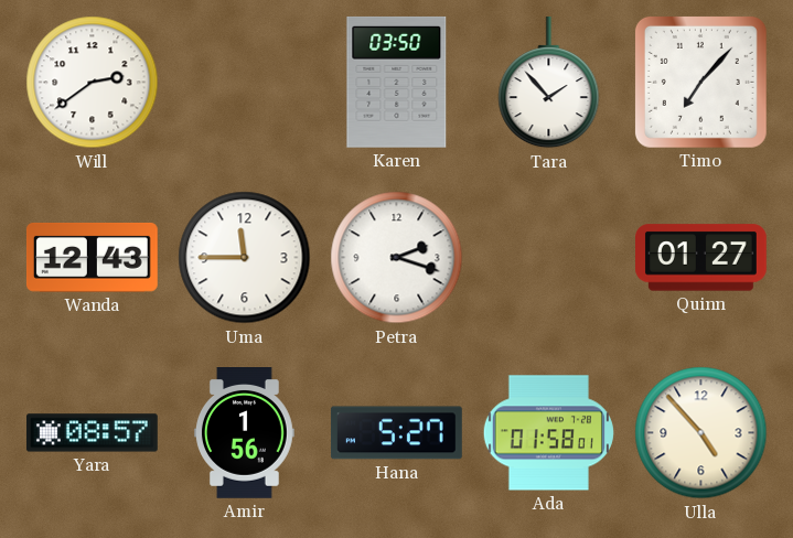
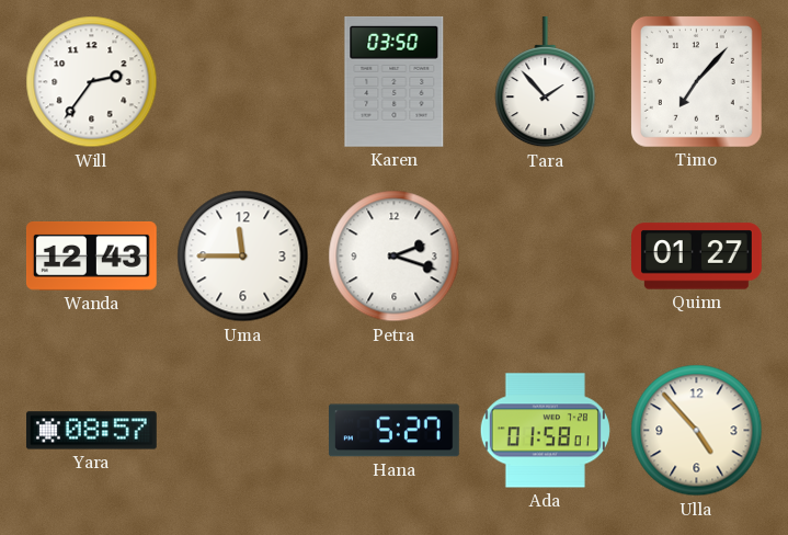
Will: 2:39 -> 2:36
Amir: 1:56 -> none
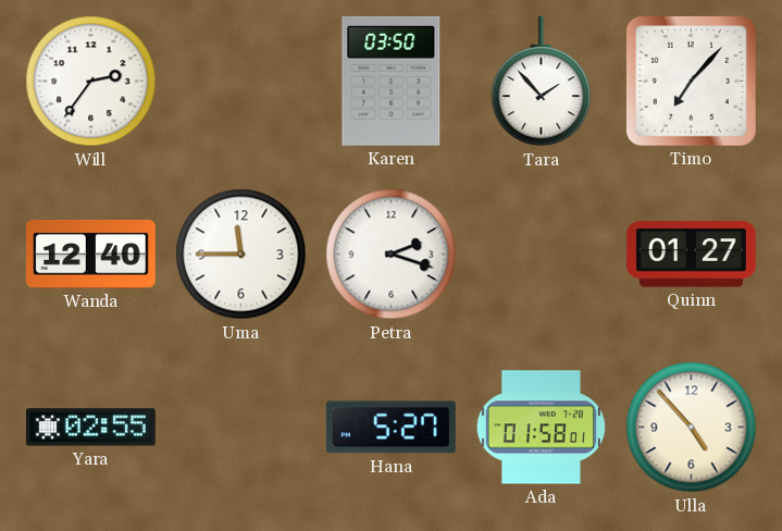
Wanda: 12:43 -> 12:40
Yara: 08:57 -> 02:55
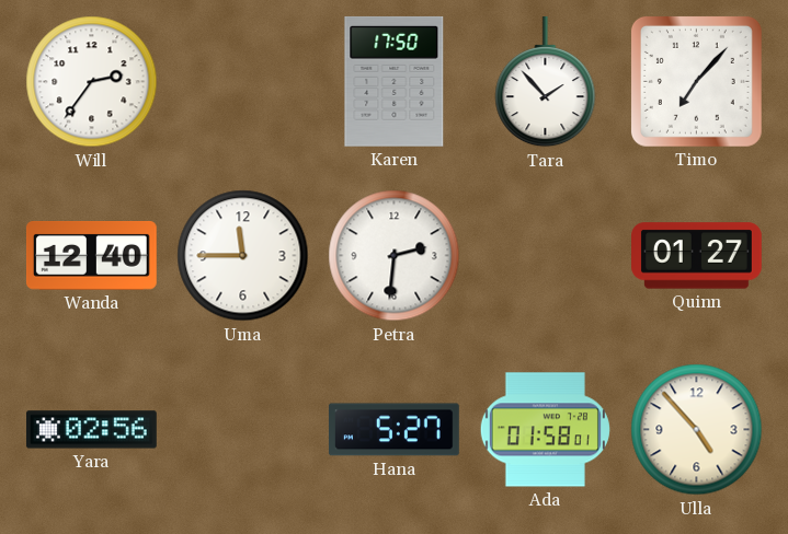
Karen: 03:50 -> 17:50
Petra: 2:18 -> 2:31
Yara: 02:55 -> 02:56
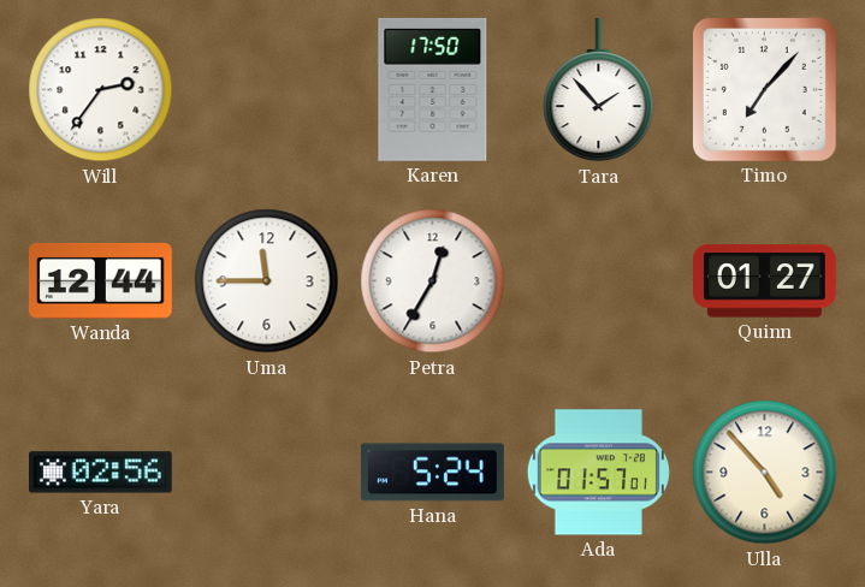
Wanda: 12:40 -> 12:44
Petra: 2:31 -> 12:35
Hana: 5:27 -> 5:24
Ada: 01:58 -> 01:57
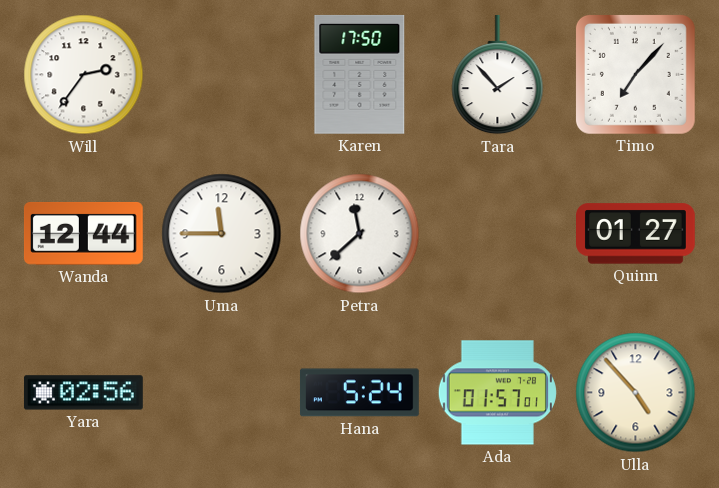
Petra: 12:35 -> 11:38
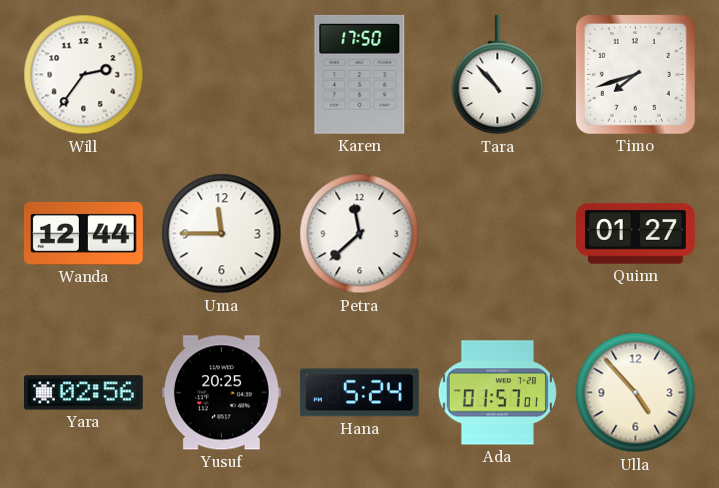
Tara: 1:53 -> 10:53
Timo: 7:07 -> 7:42
Yusuf: none -> 20:25
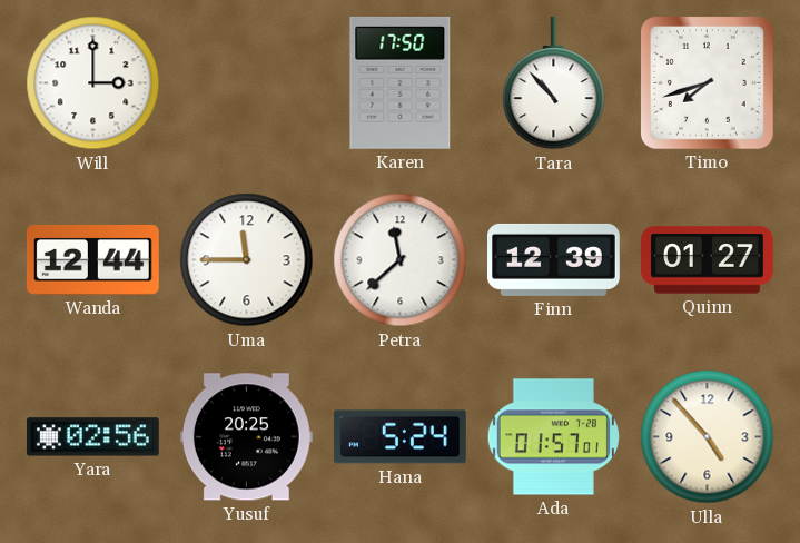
Will: 2:36 -> 3:00
Finn: none -> 12:39
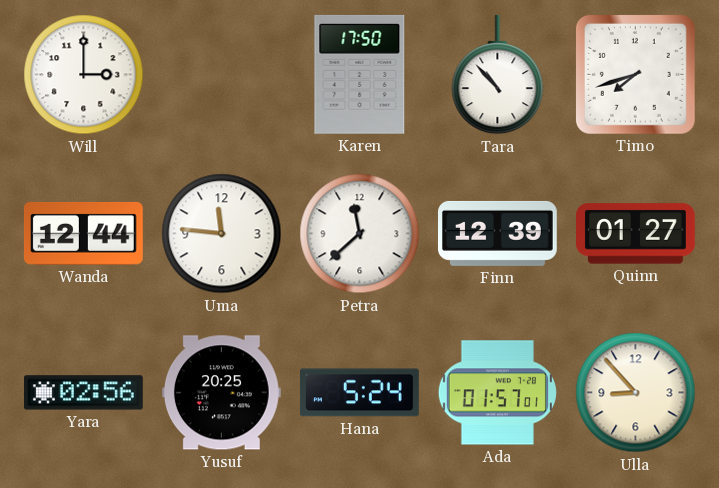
Uma: 11:45 -> 11:46
Ulla: 4:53 -> 8:53
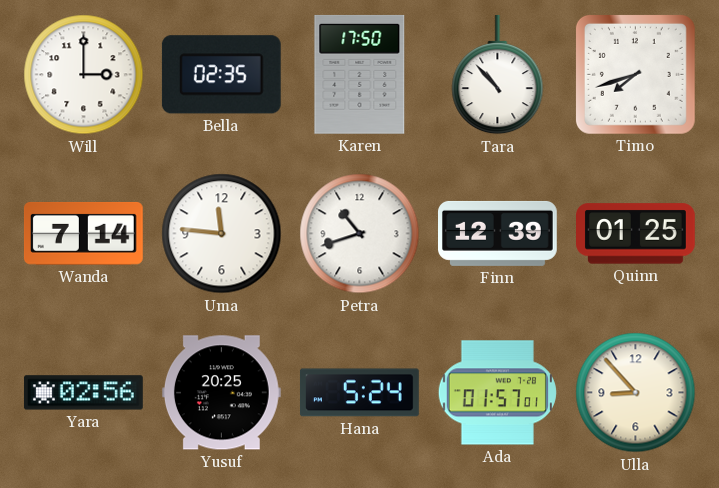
Bella: none -> 02:35
Wanda: 12:44 -> 7:14
Petra: 11:38 -> 10:42
Quinn: 01:27 -> 01:25
